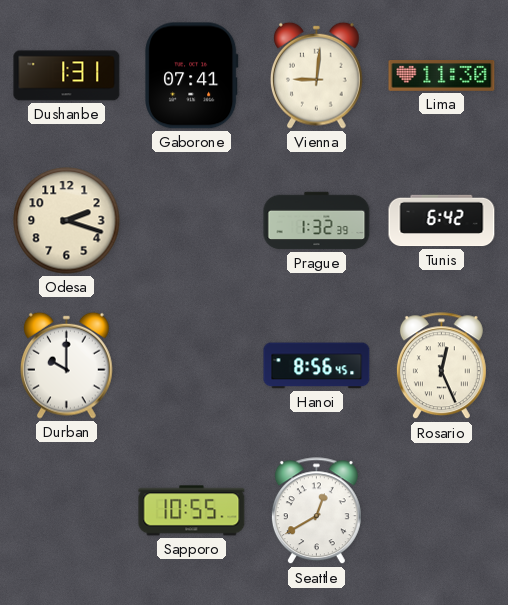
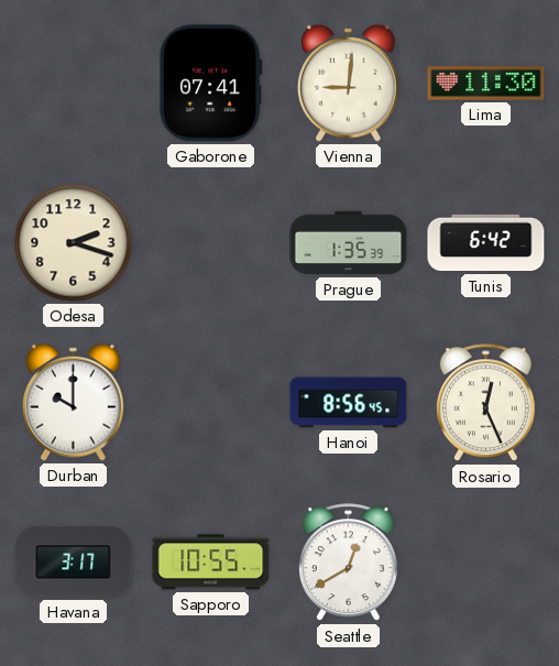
Dushanbe: 1:31 -> none
Prague: 1:32 -> 1:35
Havana: none -> 3:17
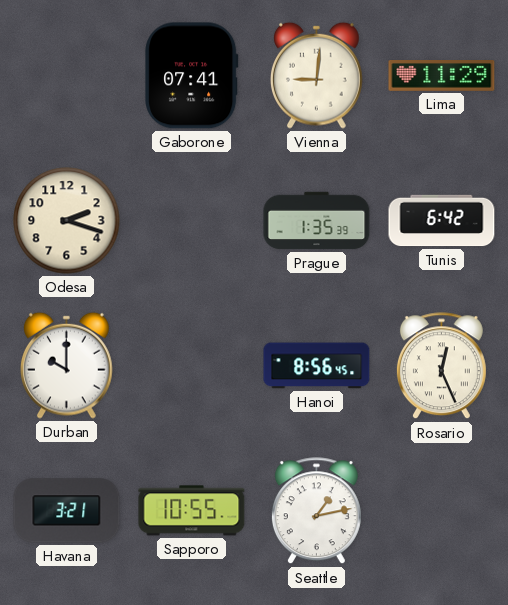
Lima: 11:30 -> 11:29
Havana: 3:17 -> 3:21
Seattle: 12:40 -> 1:13
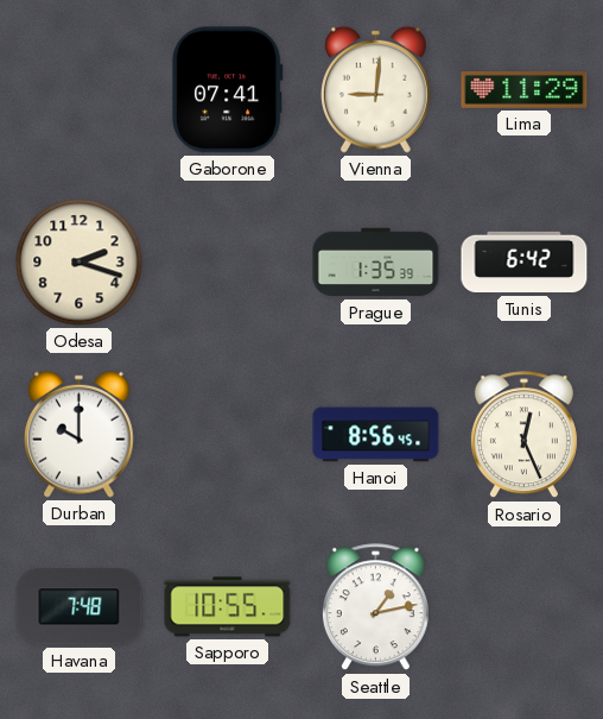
Havana: 3:21 -> 7:48
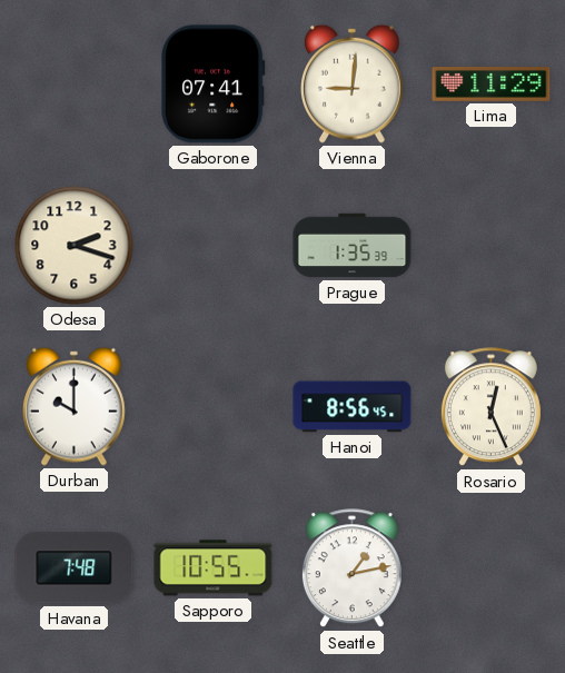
Tunis: 6:42 -> none
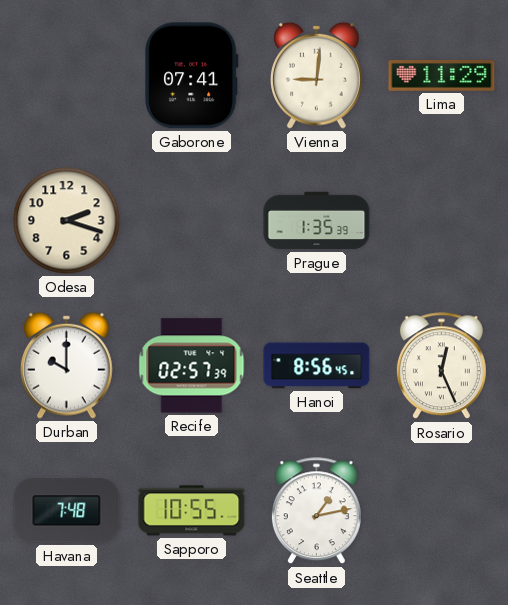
Recife: none -> 02:57
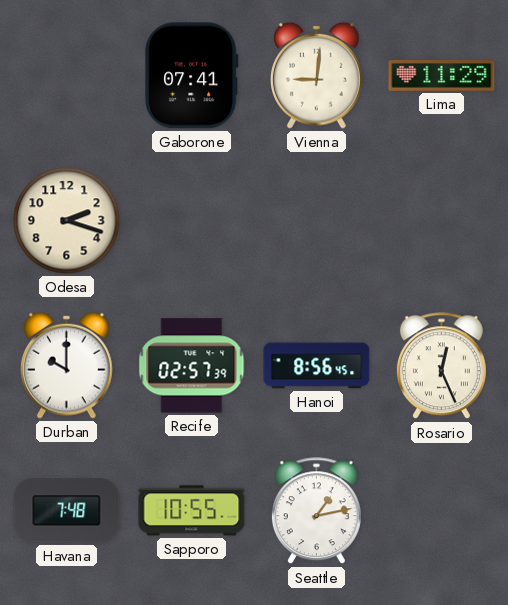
Prague: 1:35 -> none
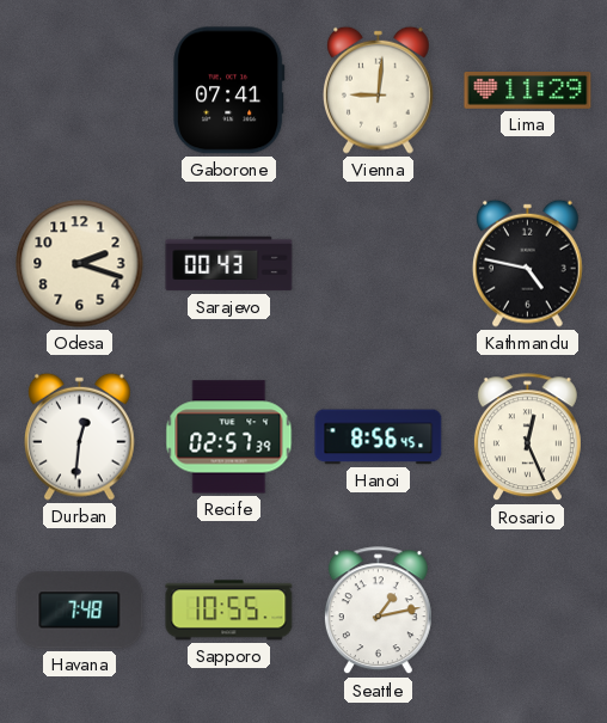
Sarajevo: none -> 00:43
Kathmandu: none -> 4:47
Durban: 10:00 -> 12:31
